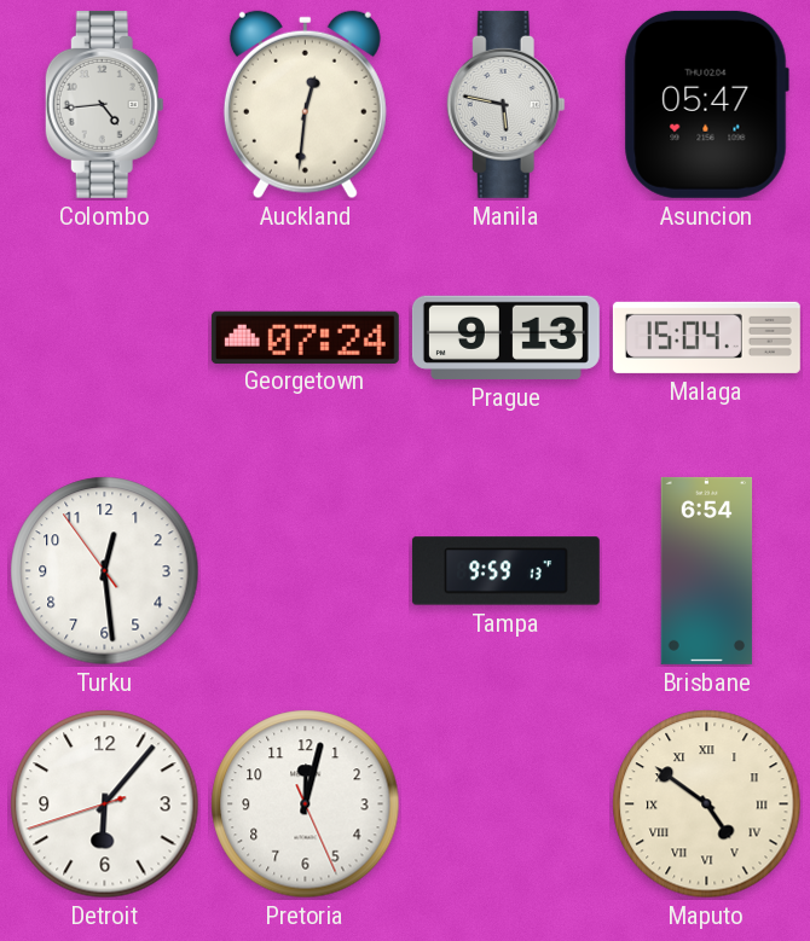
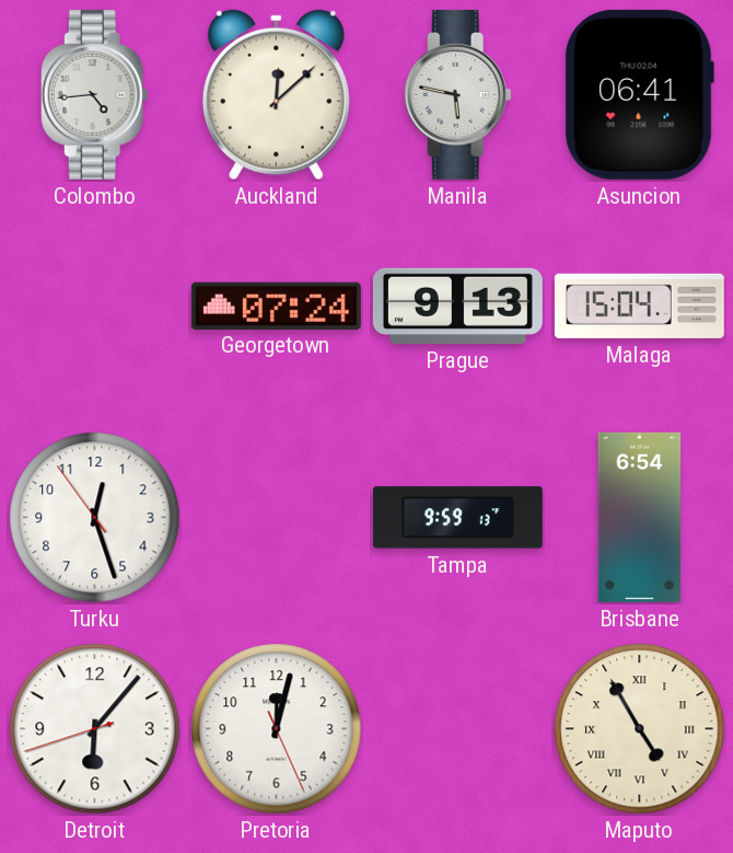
Auckland: 12:31 -> 12:08
Asuncion: 05:47 -> 06:41
Turku: 12:28 -> 12:26
Maputo: 4:51 -> 4:55
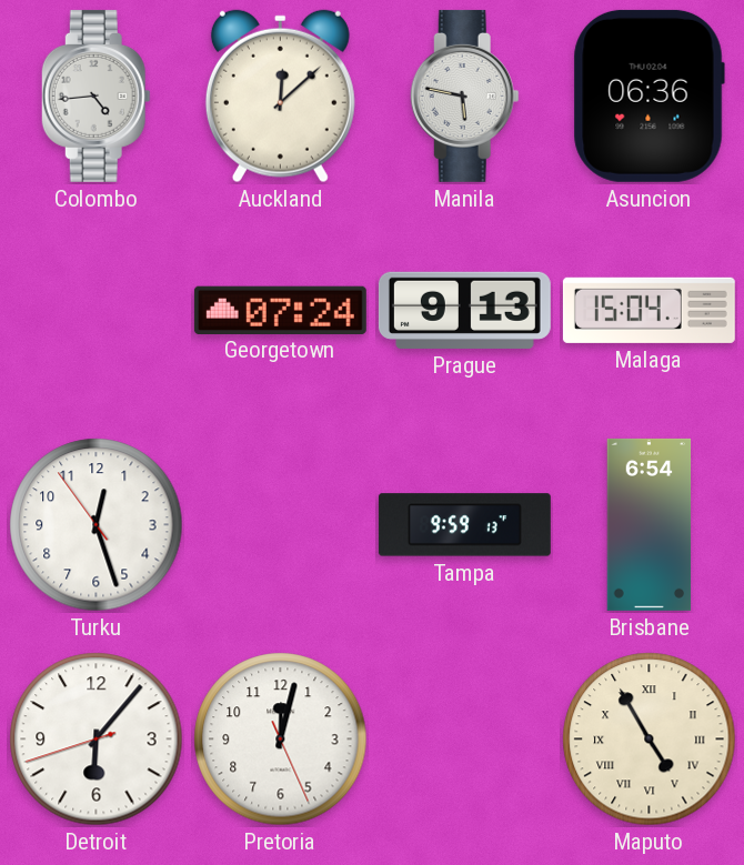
Asuncion: 06:41 -> 06:36
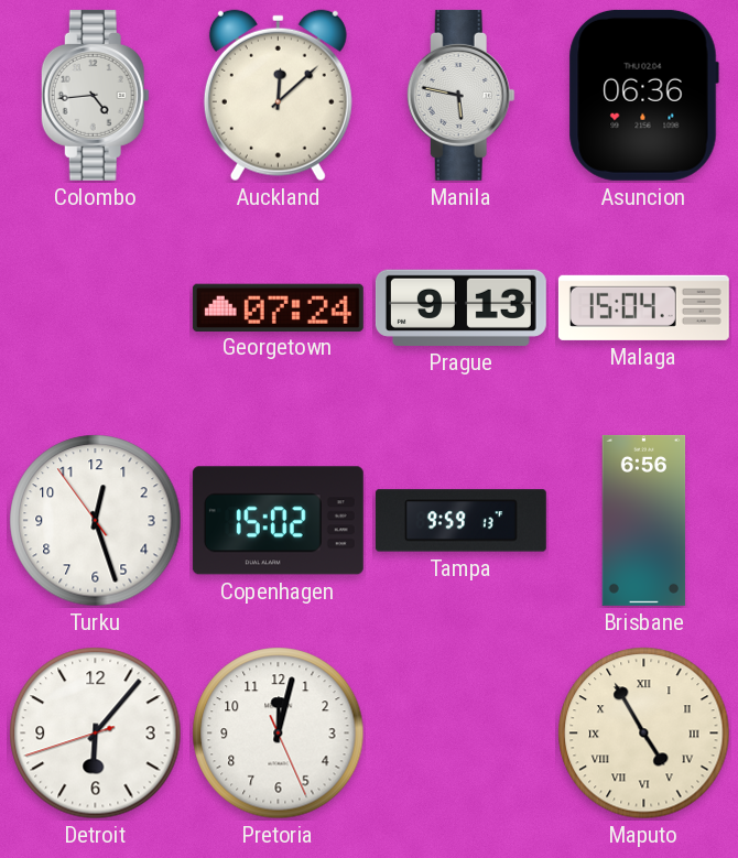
Copenhagen: none -> 15:02
Brisbane: 6:54 -> 6:56
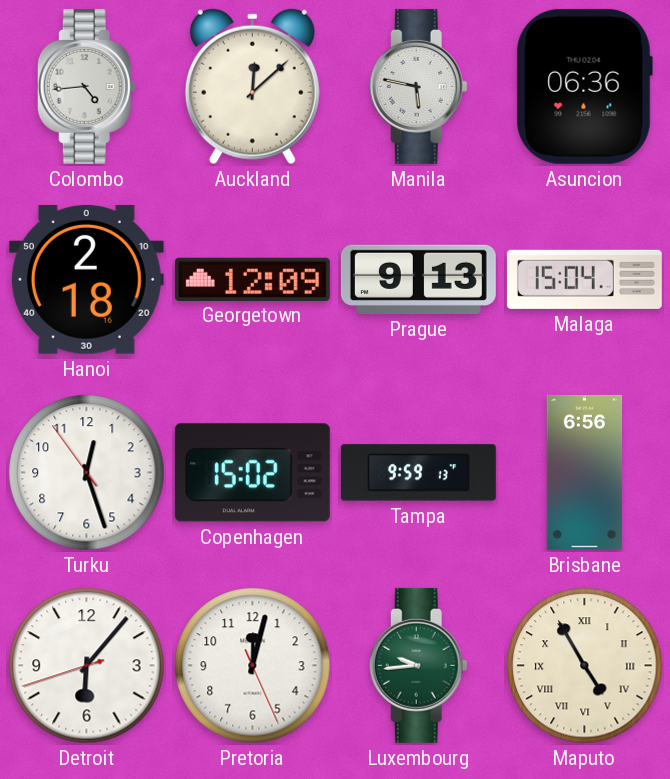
Hanoi: none -> 2:18
Georgetown: 07:24 -> 12:09
Luxembourg: none -> 9:44
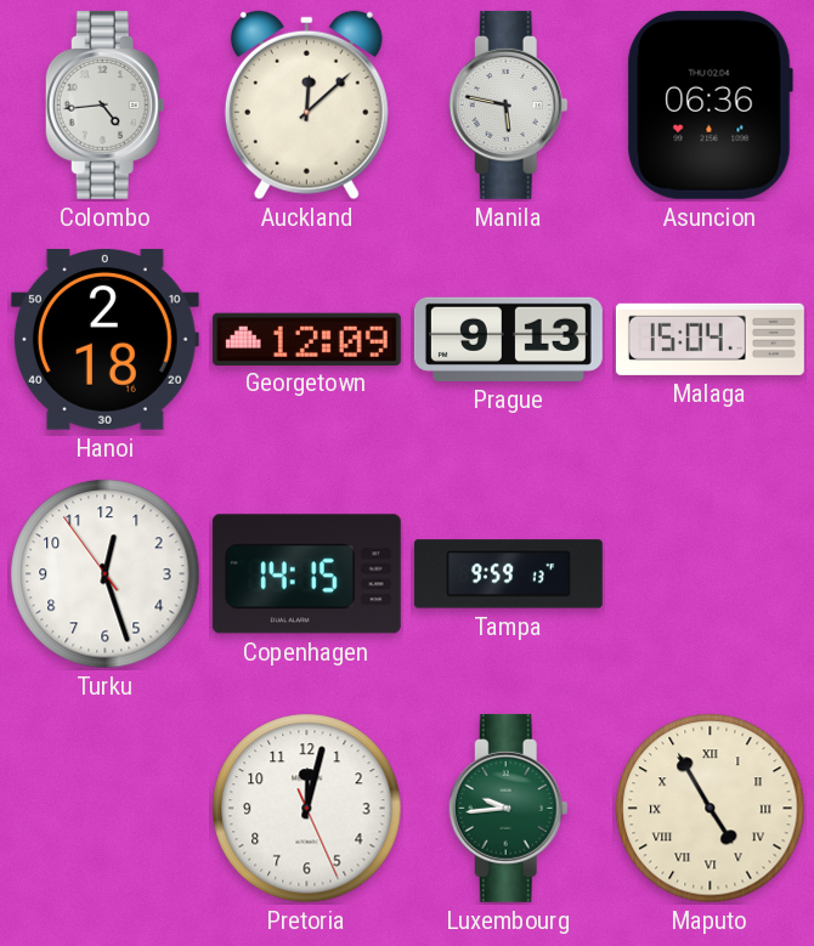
Copenhagen: 15:02 -> 14:15
Brisbane: 6:56 -> none
Detroit: 6:06 -> none
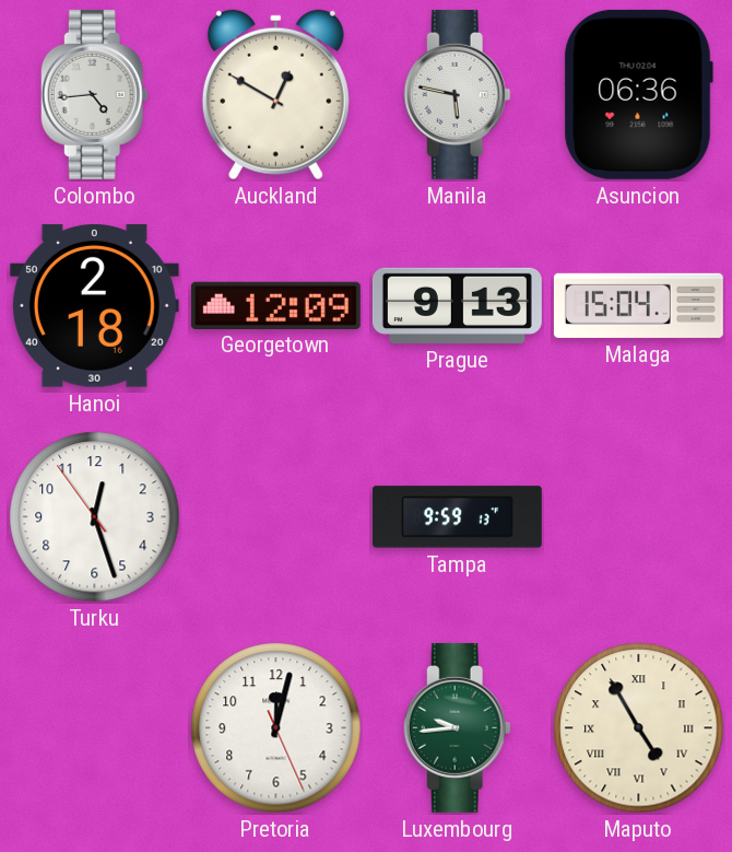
Auckland: 12:08 -> 12:50
Copenhagen: 14:15 -> none
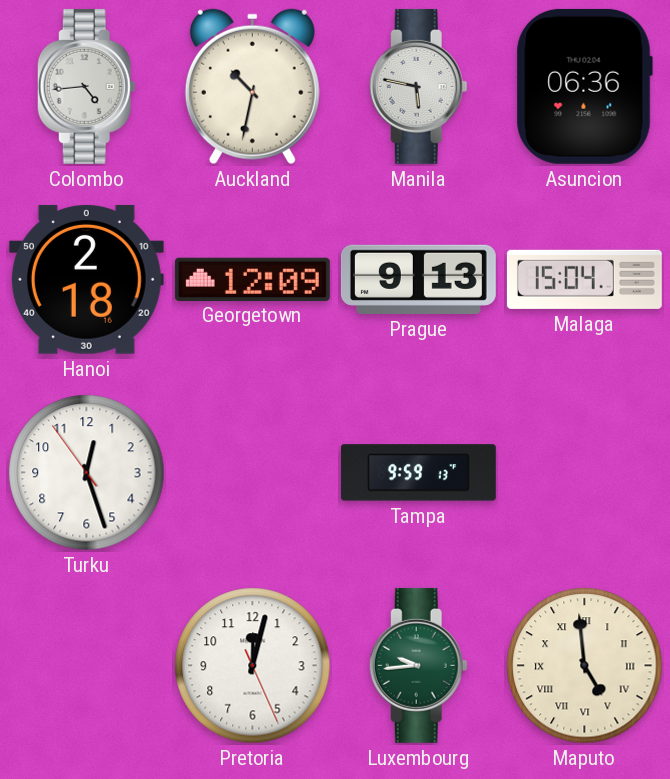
Auckland: 12:50 -> 10:32
Maputo: 4:55 -> 4:59
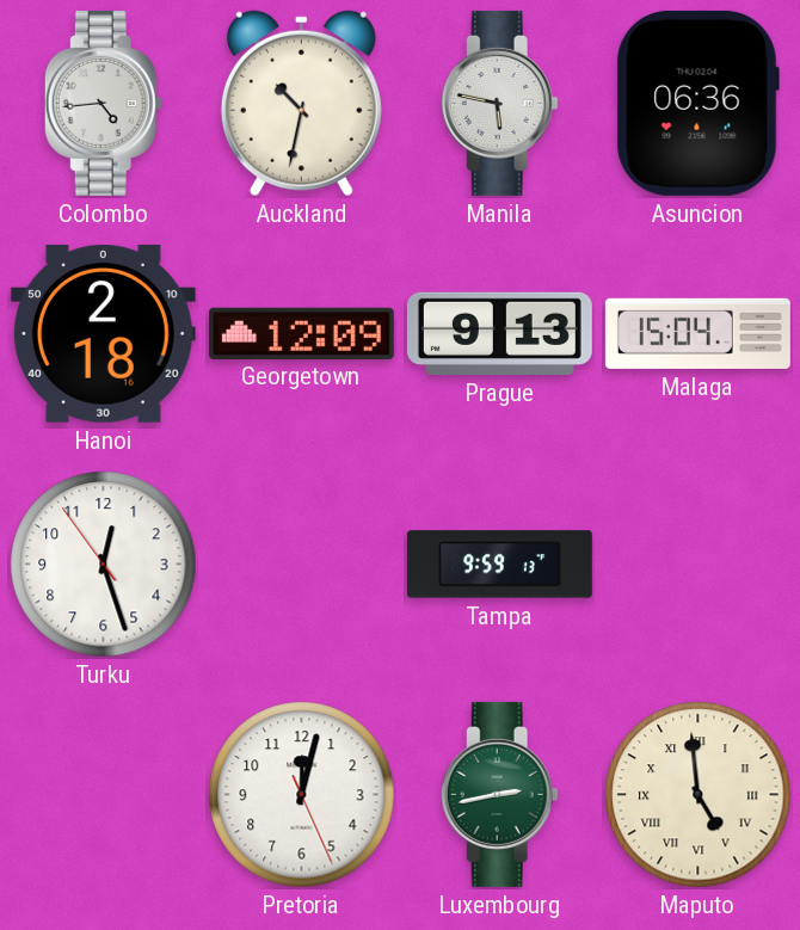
Luxembourg: 9:44 -> 2:43
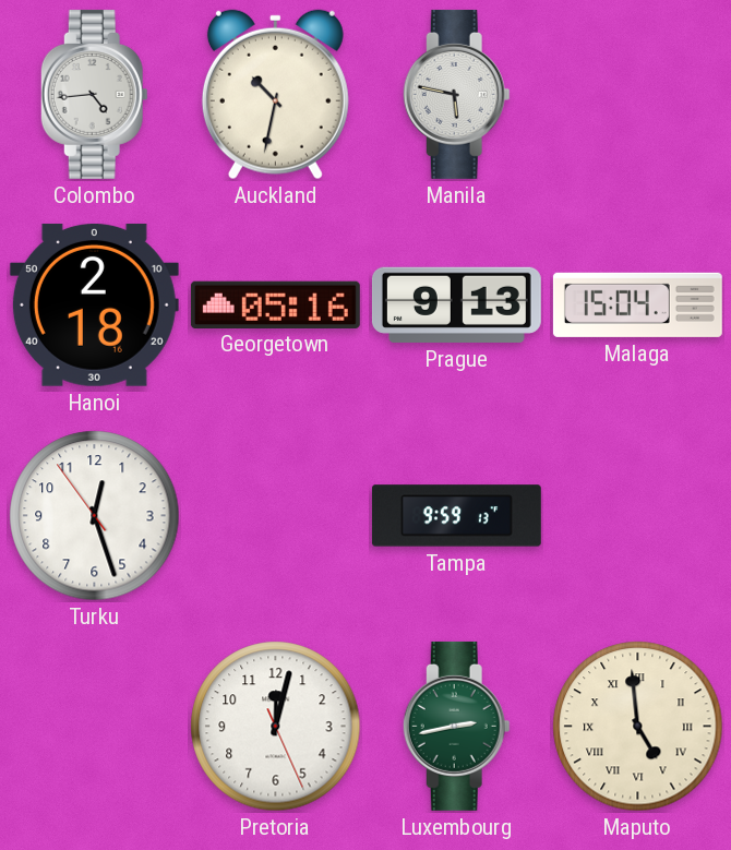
Asuncion: 06:36 -> none
Georgetown: 12:09 -> 05:16
